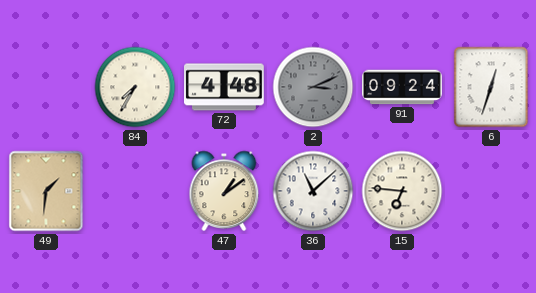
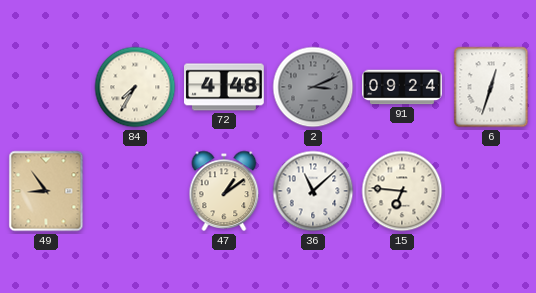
49: 1:31 -> 8:54
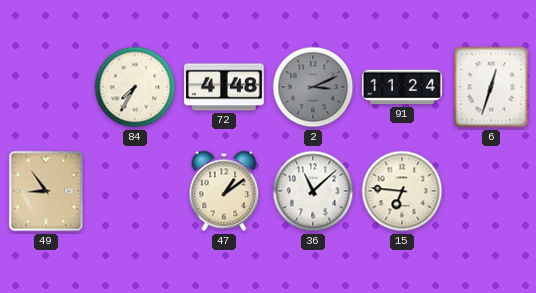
91: 09:24 -> 11:24
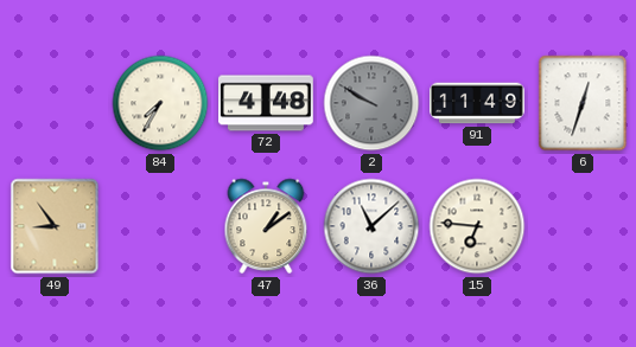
2: 3:11 -> 9:50
91: 11:24 -> 11:49
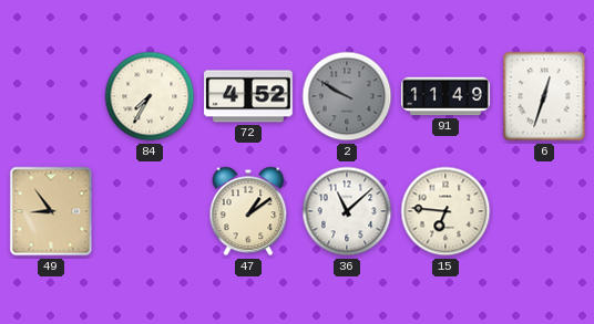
72: 4:48 -> 4:52
